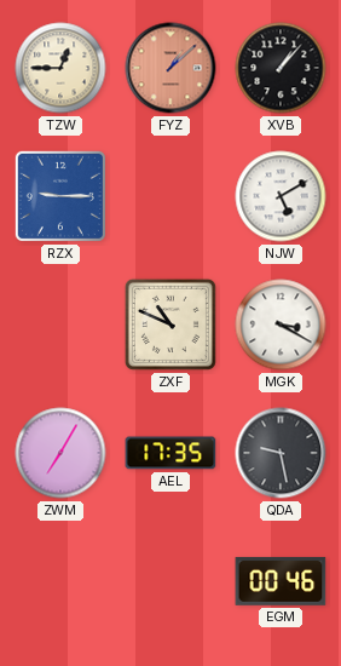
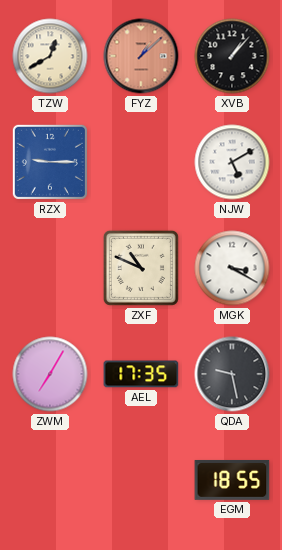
TZW: 12:45 -> 12:40
EGM: 00:46 -> 18:55
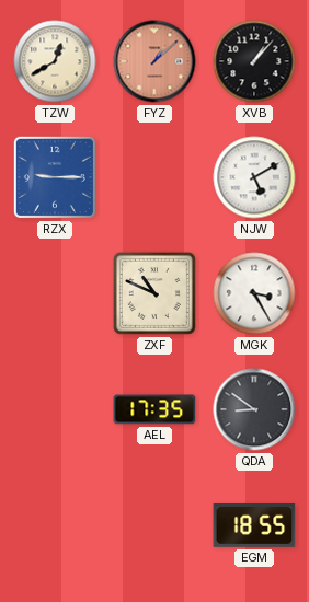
MGK: 3:20 -> 3:25
ZWM: 7:05 -> none
QDA: 9:28 -> 8:51
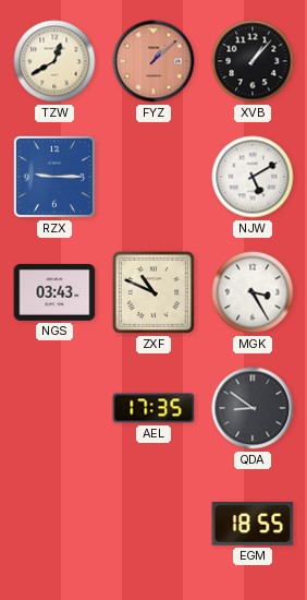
NGS: none -> 03:43
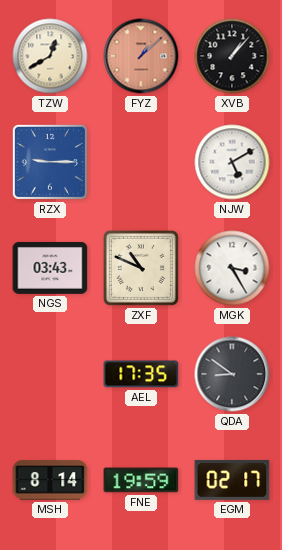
MSH: none -> 8:14
FNE: none -> 19:59
EGM: 18:55 -> 02:17
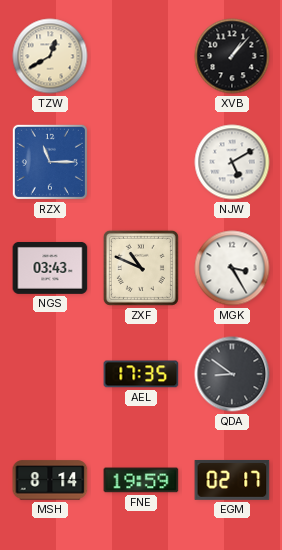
FYZ: 1:08 -> none
RZX: 9:15 -> 11:15
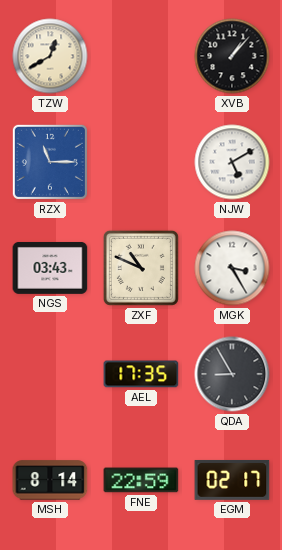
QDA: 8:51 -> 8:55
FNE: 19:59 -> 22:59
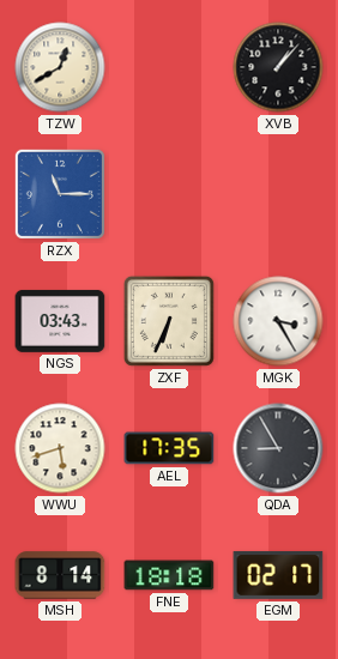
NJW: 5:10 -> none
ZXF: 10:49 -> 6:34
WWU: none -> 5:42
FNE: 22:59 -> 18:18
